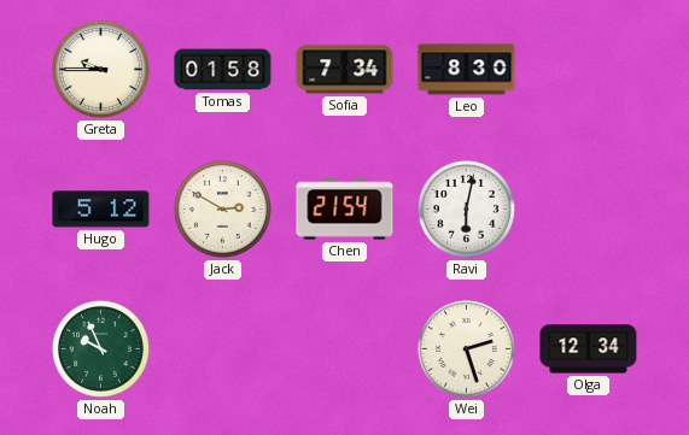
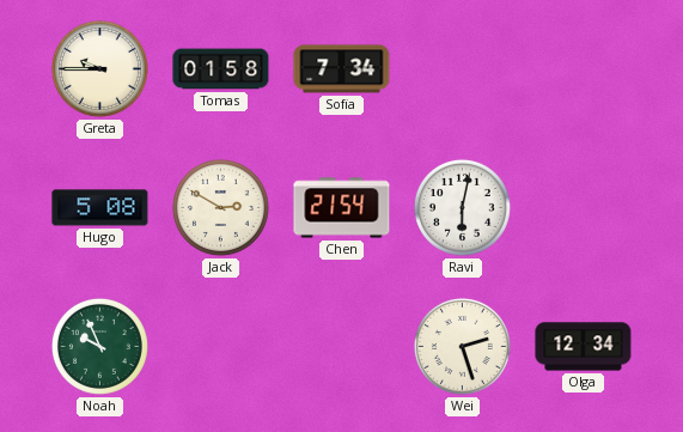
Leo: 8:30 -> none
Hugo: 5:12 -> 5:08
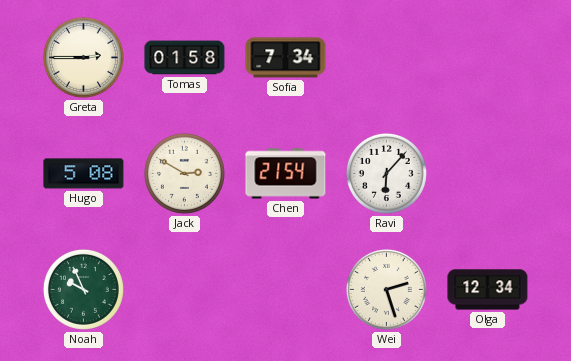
Greta: 9:45 -> 2:45
Ravi: 6:02 -> 6:07
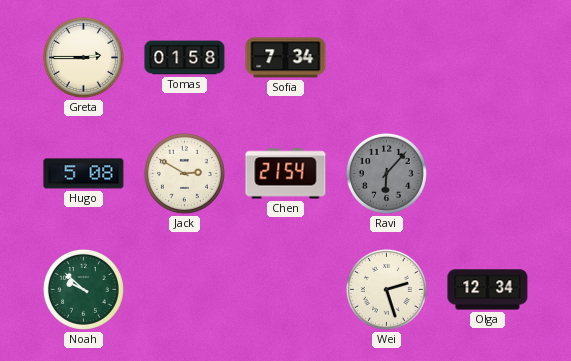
Ravi dial: white -> grey
Noah: 9:56 -> 9:52
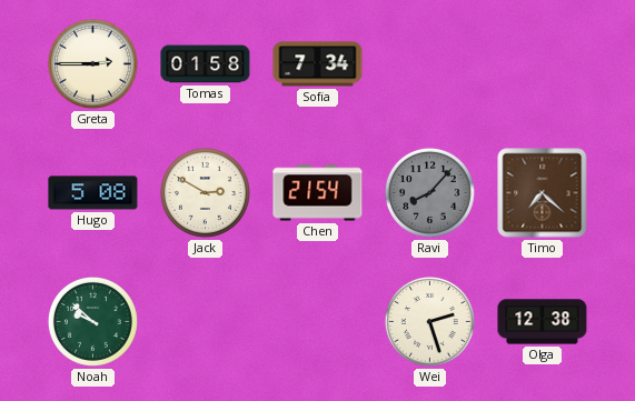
Ravi: 6:07 -> 8:07
Timo: none -> 7:22
Olga: 12:34 -> 12:38
